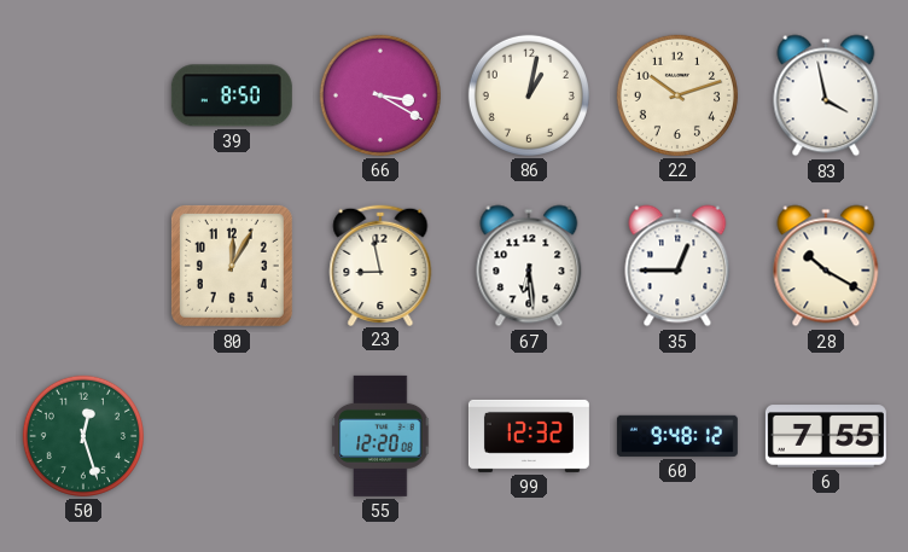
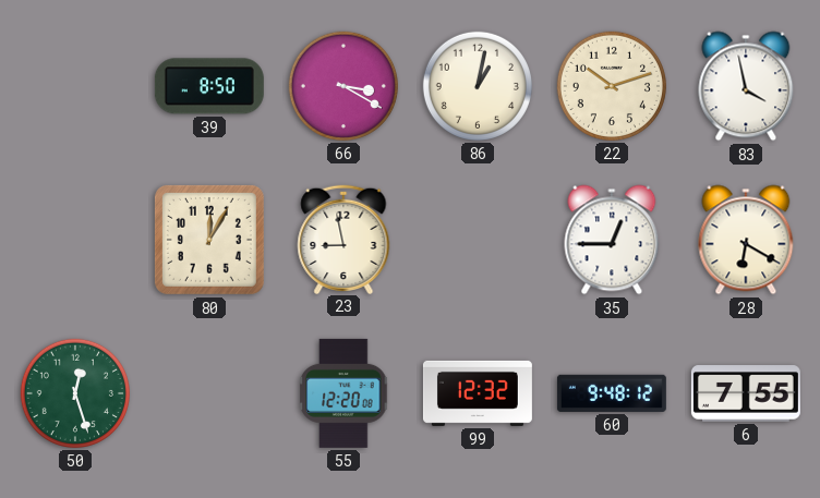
67: 6:29 -> none
28: 10:20 -> 6:20
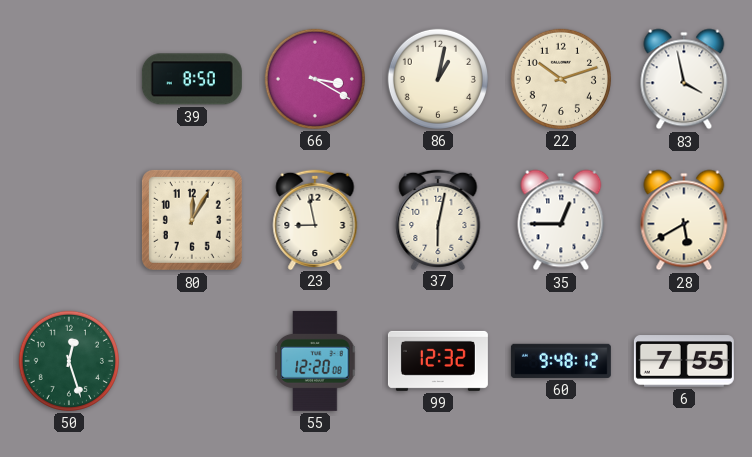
37: none -> 6:02
28: 6:20 -> 5:40
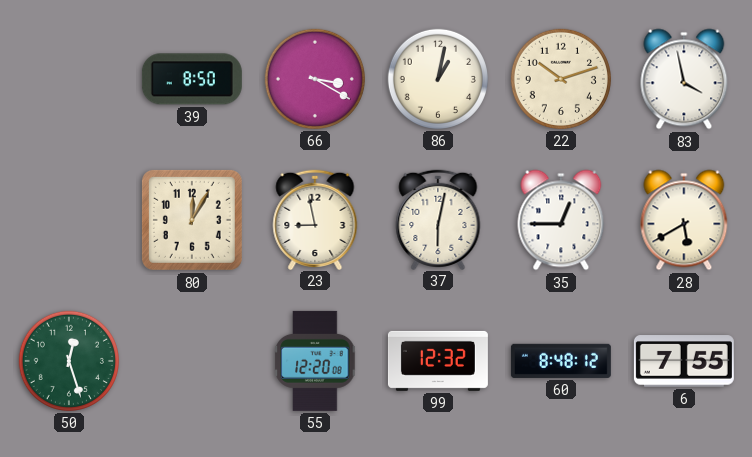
60: 9:48 -> 8:48
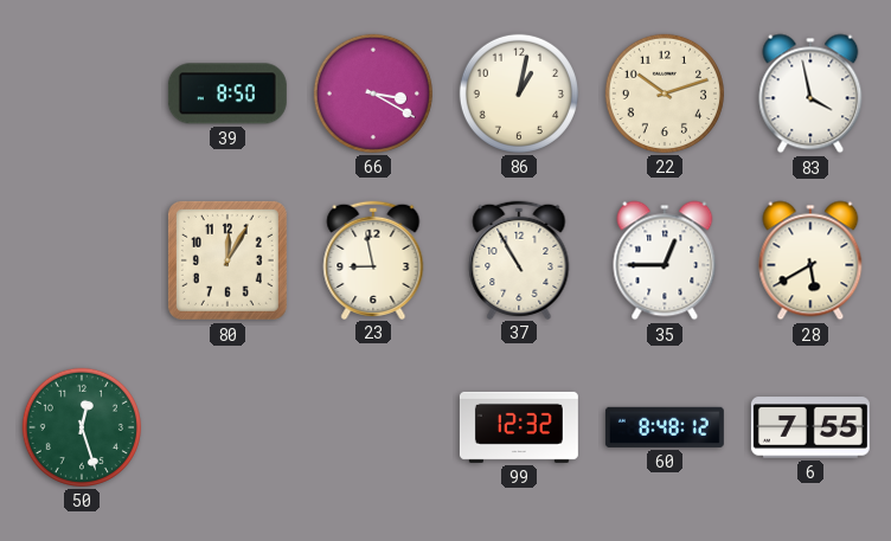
37: 6:02 -> 10:55
55: 12:20 -> none
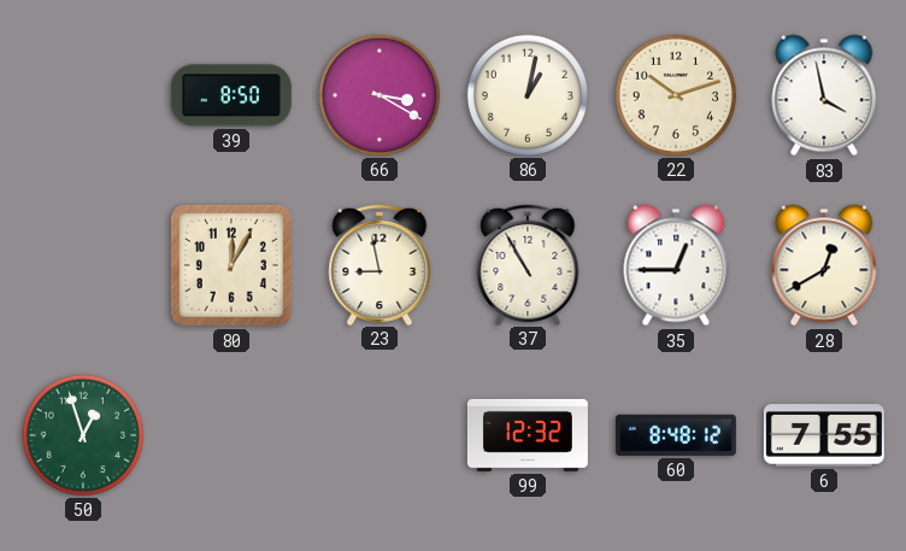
28: 5:40 -> 12:40
50: 12:27 -> 12:57
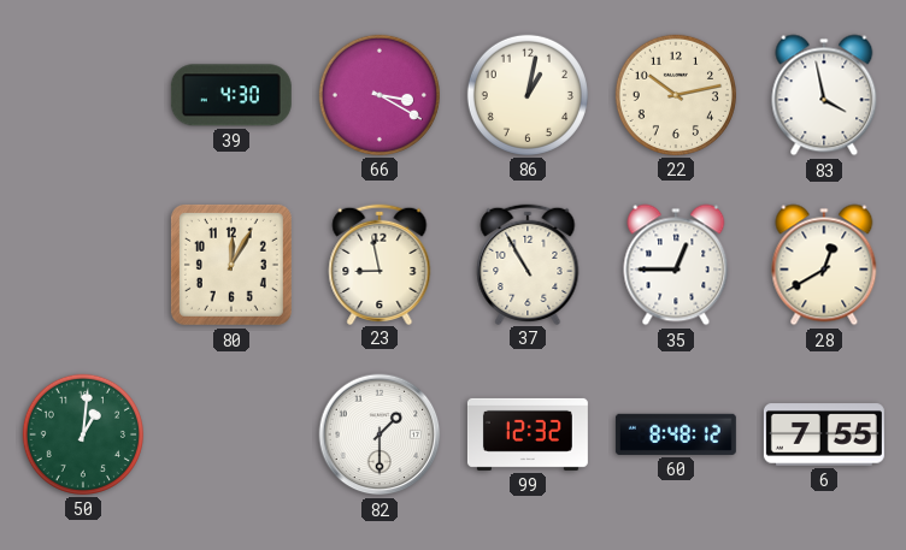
39: 8:50 -> 4:30
22: 10:12 -> 10:13
50: 12:57 -> 1:01
82: none -> 1:30
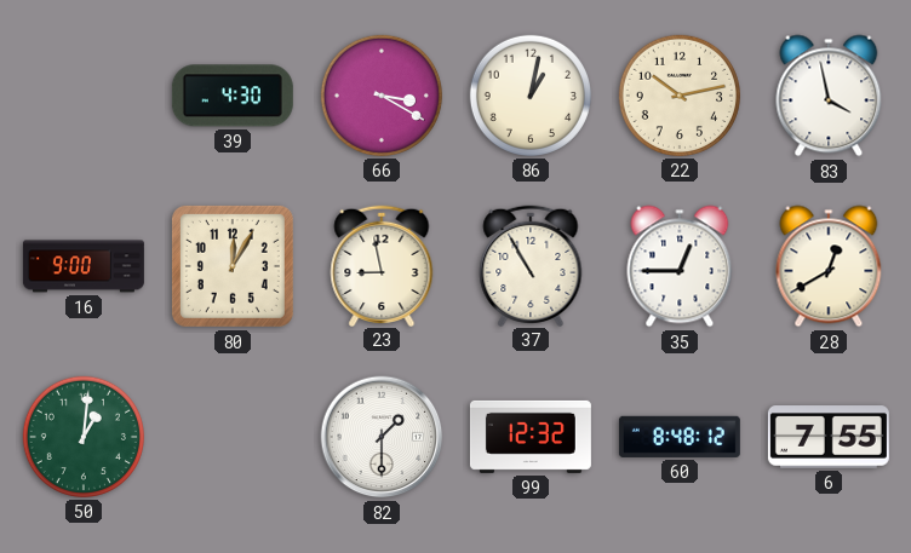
16: none -> 9:00
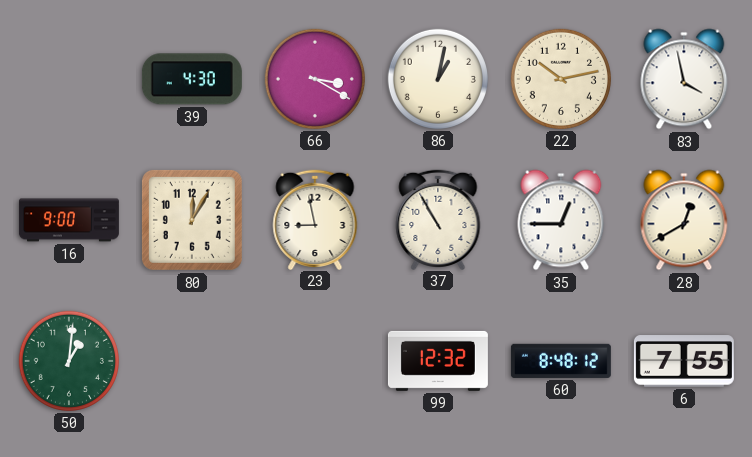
82: 1:30 -> none
